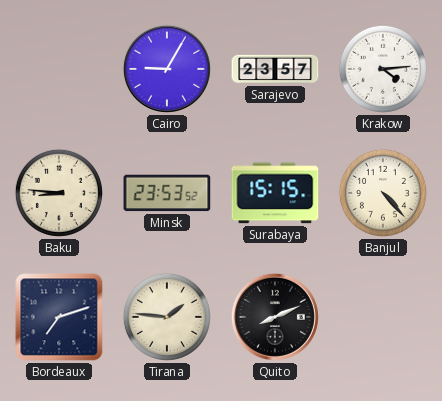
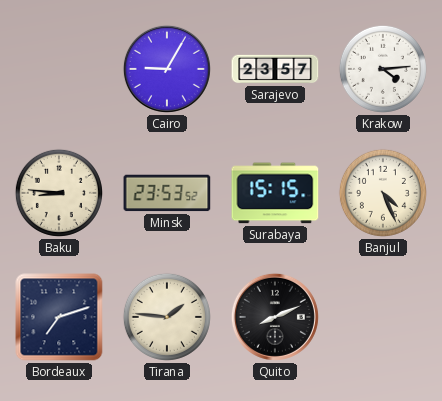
Banjul: 4:23 -> 4:26
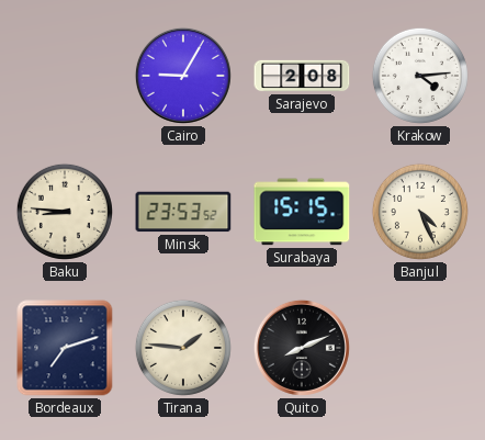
Sarajevo: 23:57 -> 2:08
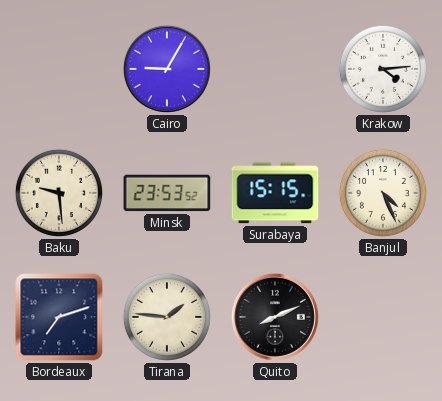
Sarajevo: 2:08 -> none
Baku: 8:46 -> 9:29
